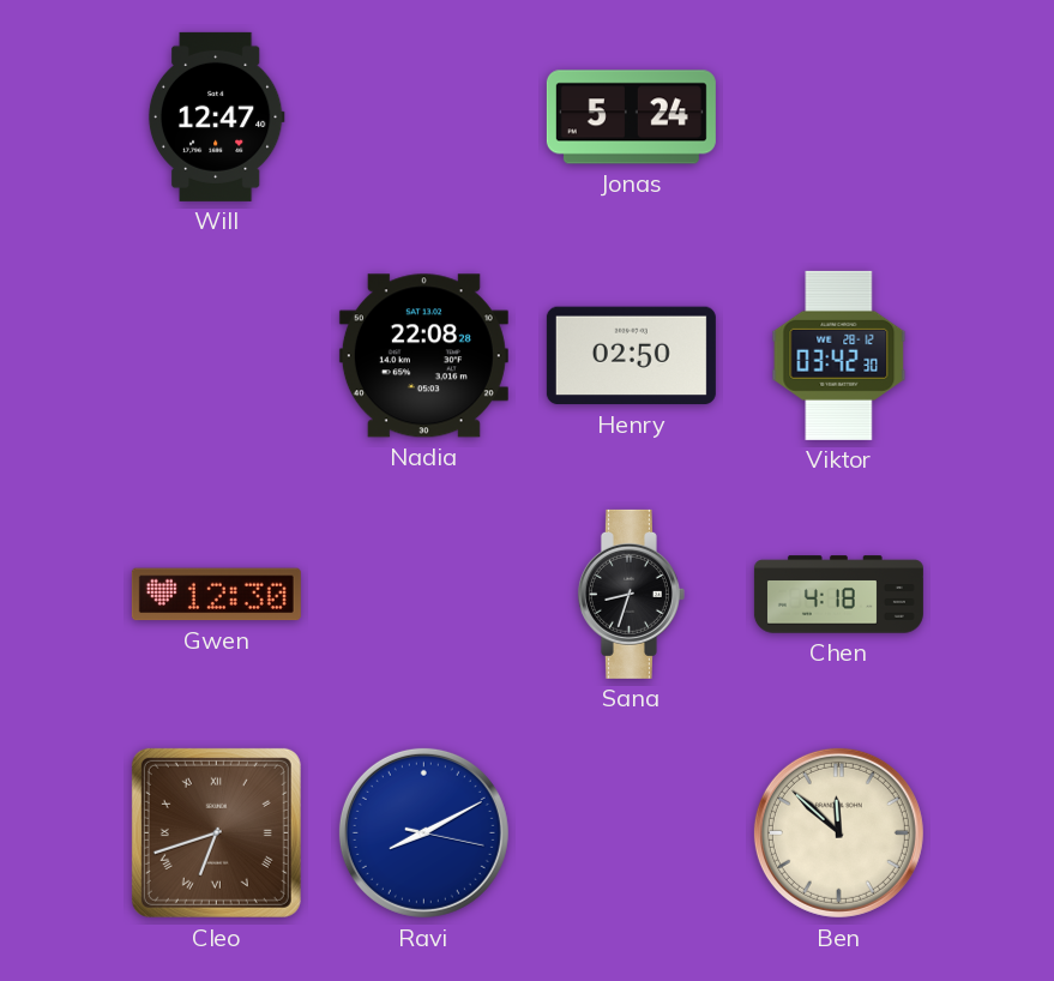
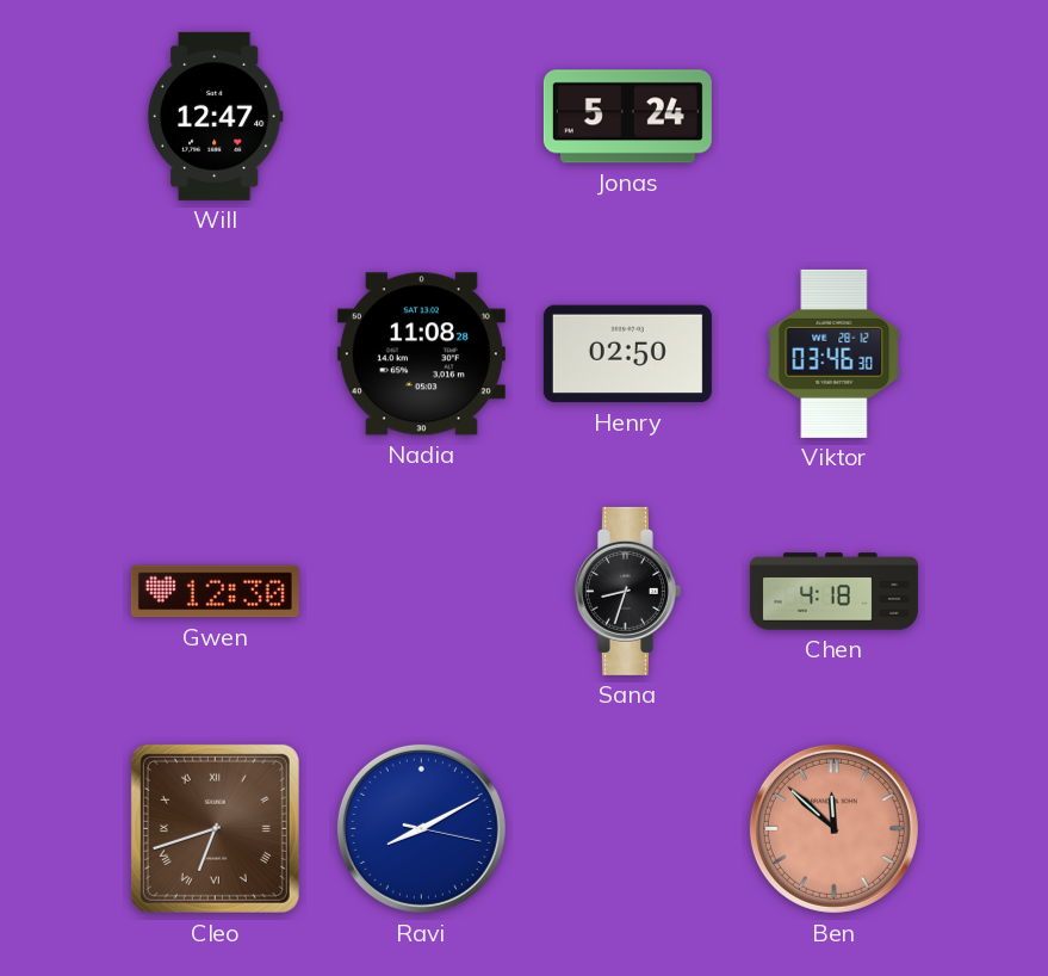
Nadia: 22:08 -> 11:08
Viktor: 03:42 -> 03:46
Ben dial: cream -> salmon
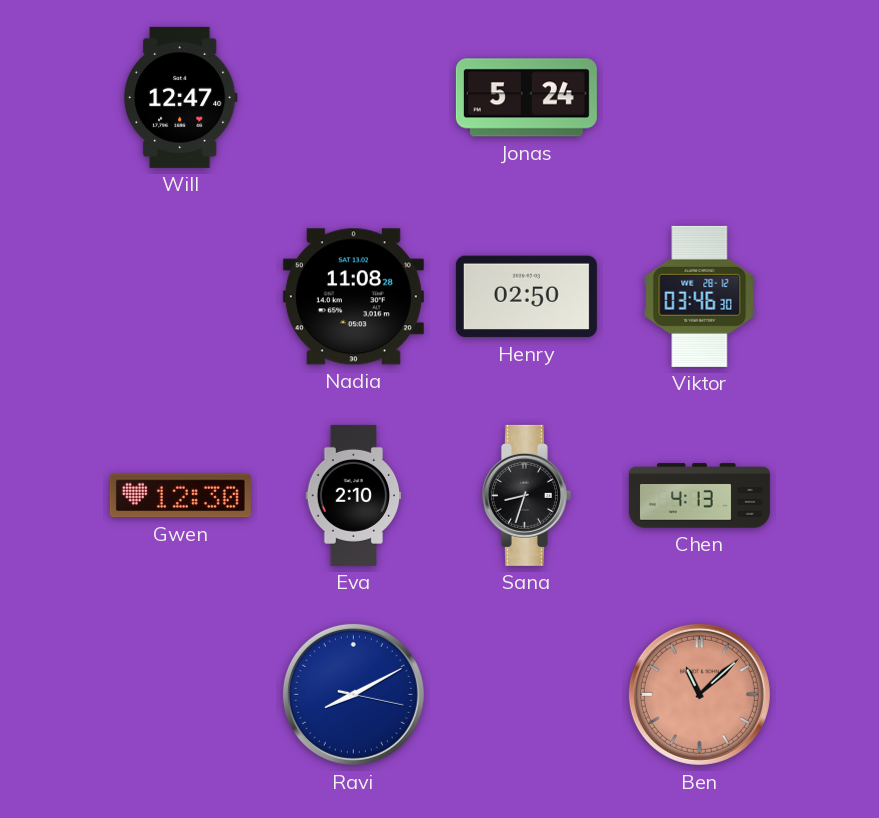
Eva: none -> 2:10
Chen: 4:18 -> 4:13
Cleo: 6:42 -> none
Ben: 11:52 -> 11:08
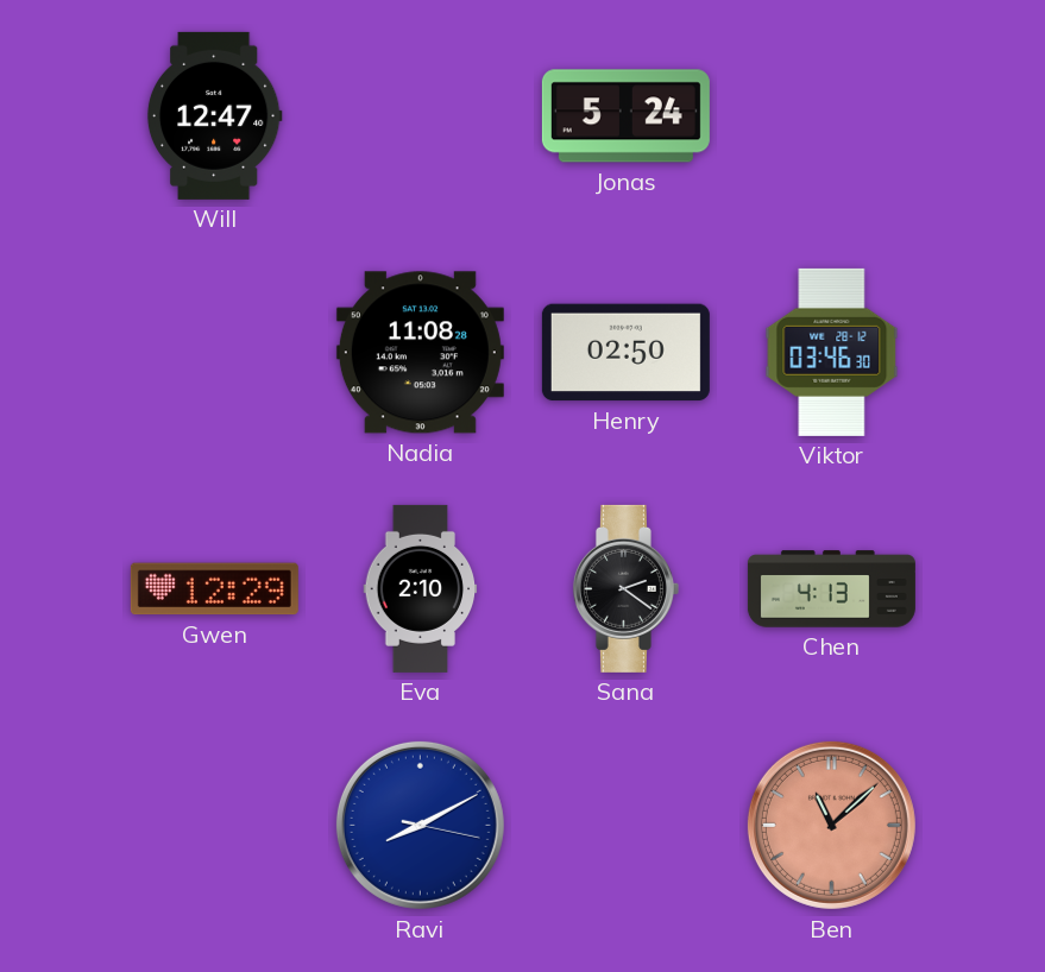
Gwen: 12:30 -> 12:29
Sana: 8:33 -> 2:21
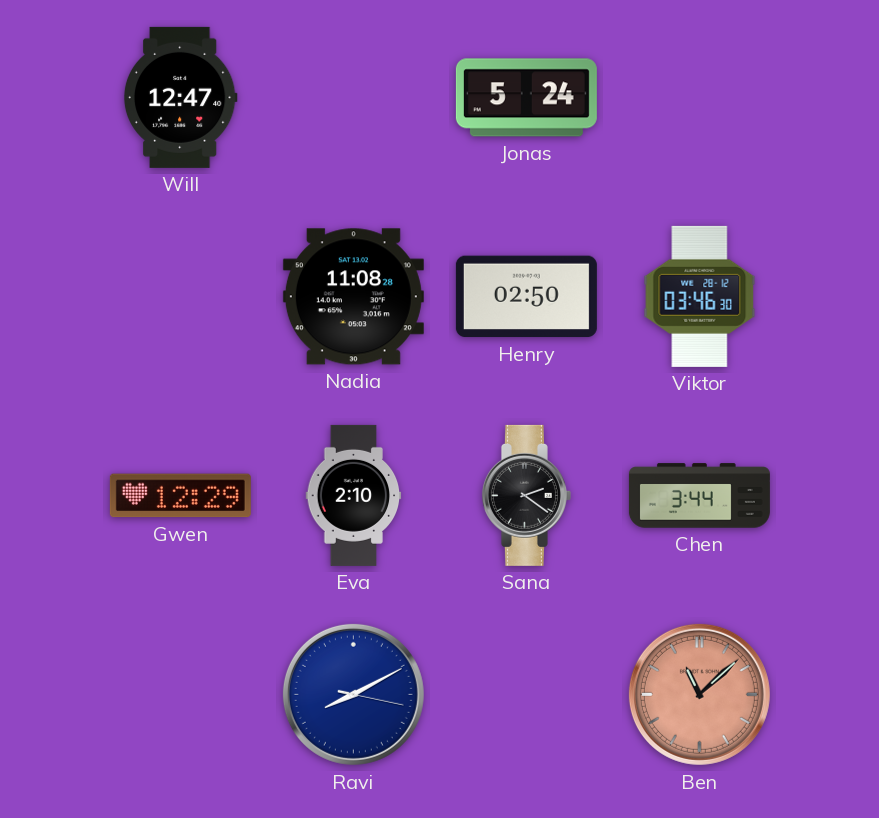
Chen: 4:13 -> 3:44
